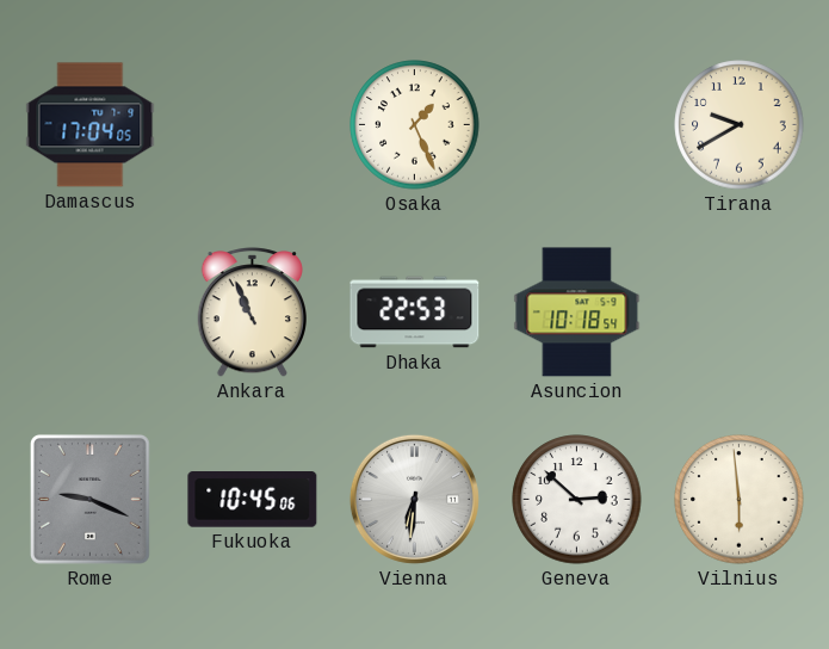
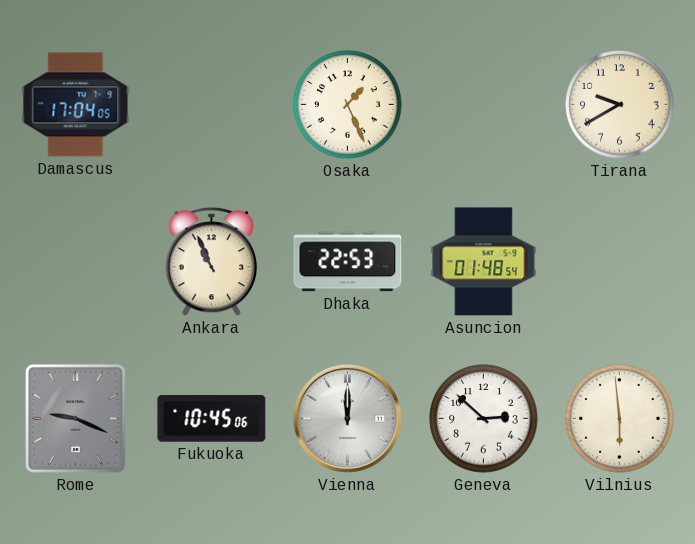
Asuncion: 10:18 -> 01:48
Vienna: 6:31 -> 12:00
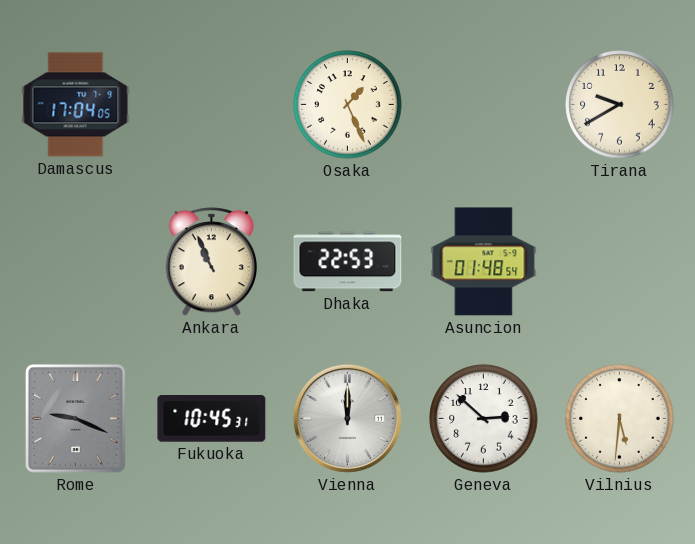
Fukuoka: 10:45:06 -> 10:45:31
Vilnius: 5:59 -> 5:31
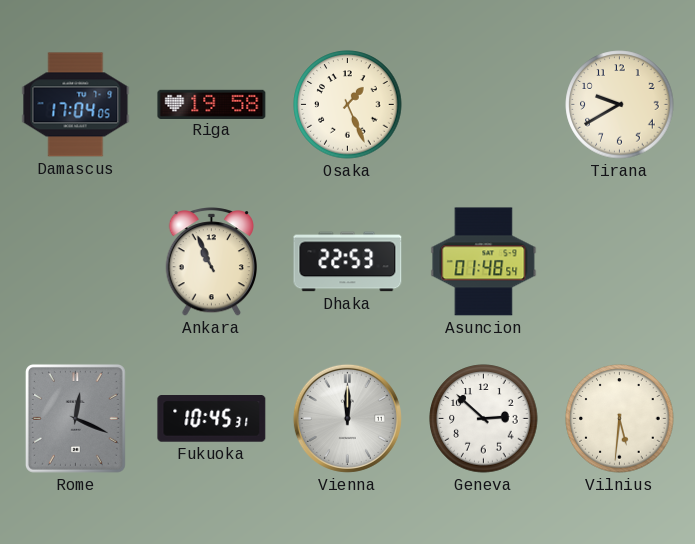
Riga: none -> 19:58
Rome: 9:19 -> 12:19
